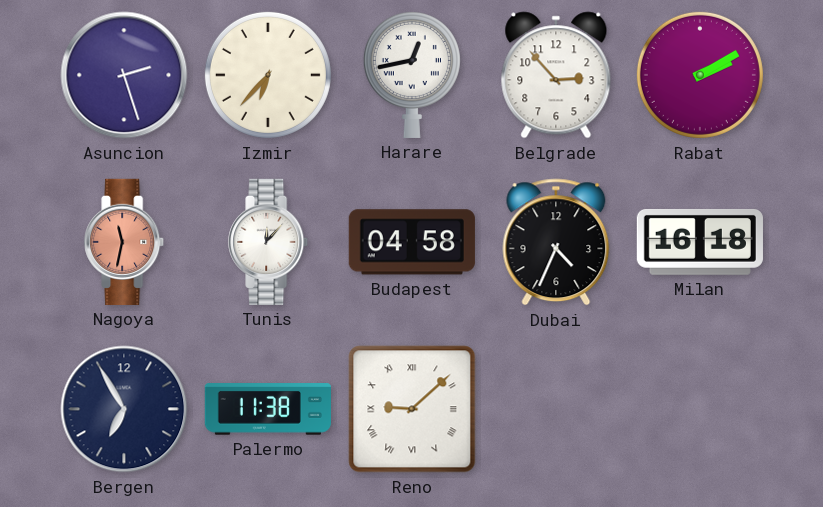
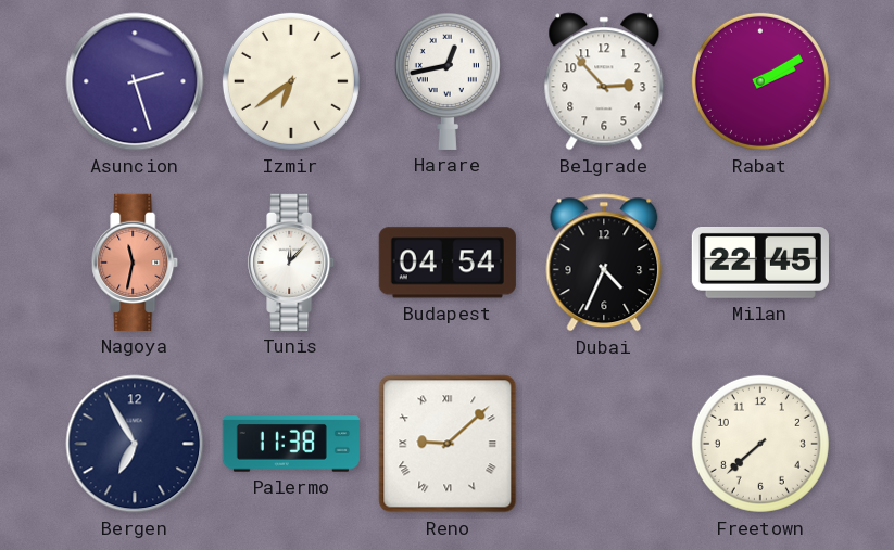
Izmir: 6:37 -> 6:39
Budapest: 04:58 -> 04:54
Milan: 16:18 -> 22:45
Freetown: none -> 7:38
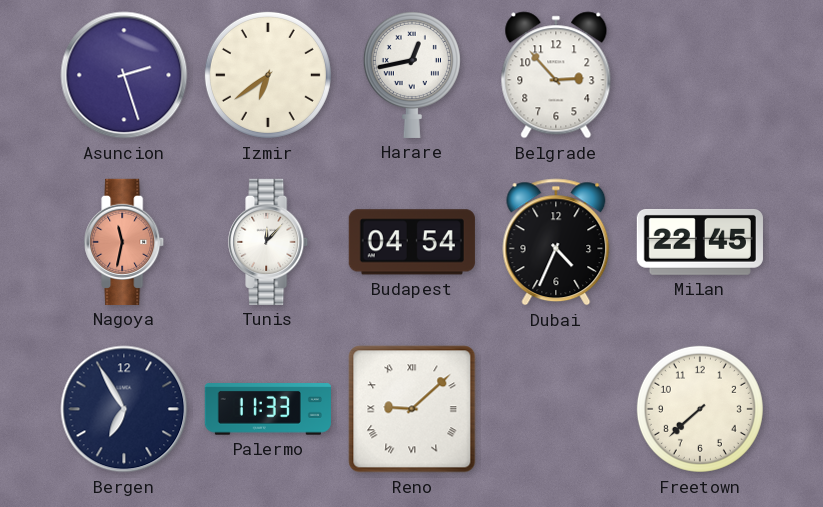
Rabat: 2:10 -> none
Palermo: 11:38 -> 11:33
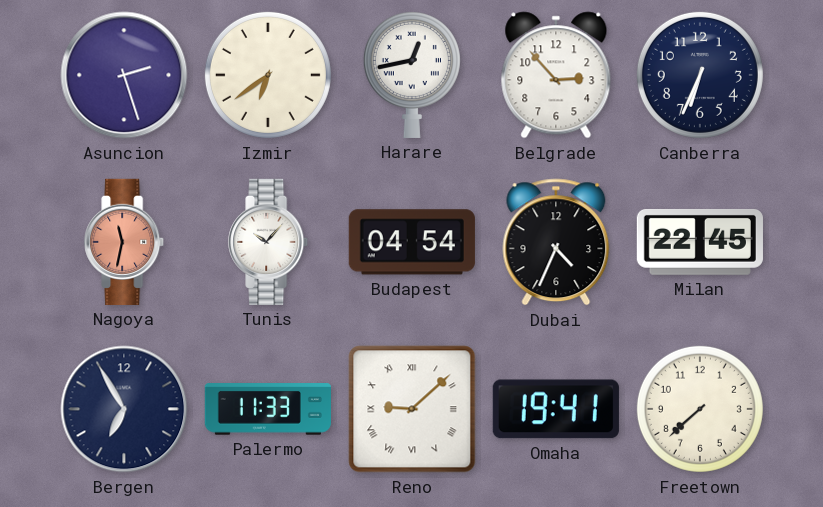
Canberra: none -> 6:34
Tunis: 12:07 -> 10:07
Omaha: none -> 19:41
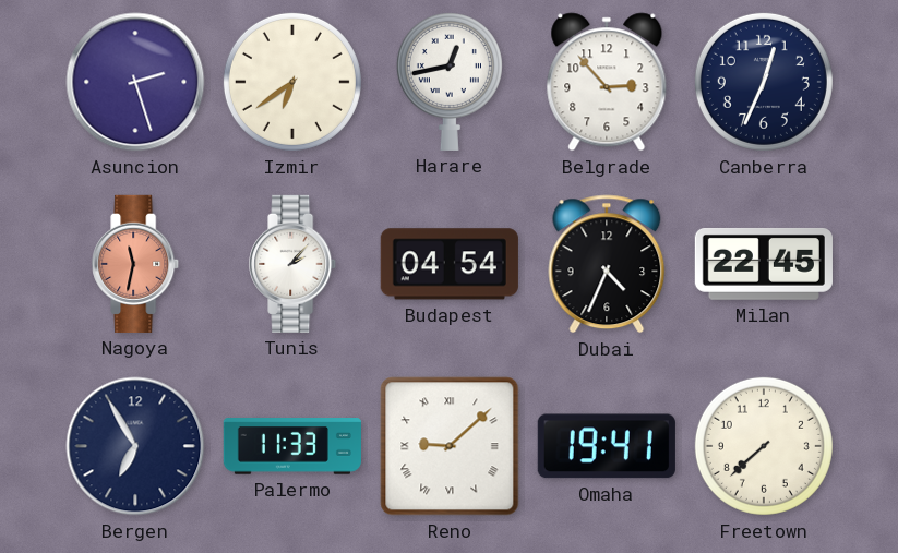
Canberra: 6:34 -> 12:34
Tunis: 10:07 -> 2:07
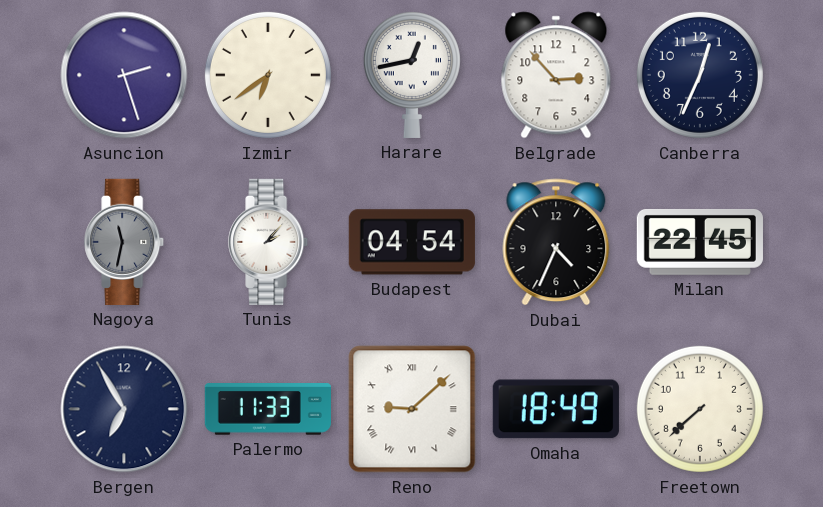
Nagoya dial: salmon -> grey
Omaha: 19:41 -> 18:49
